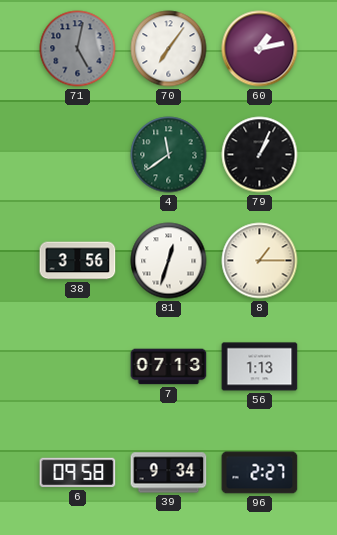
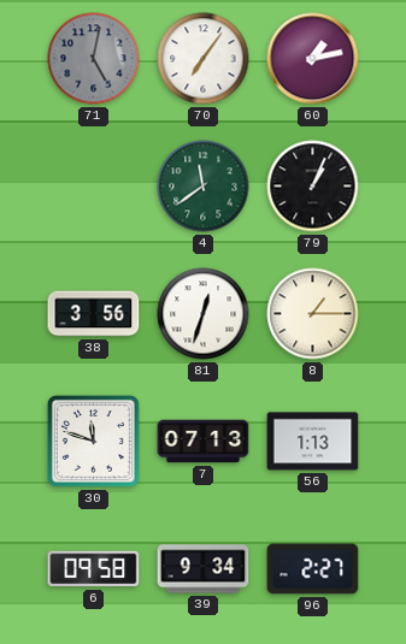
30: none -> 11:48
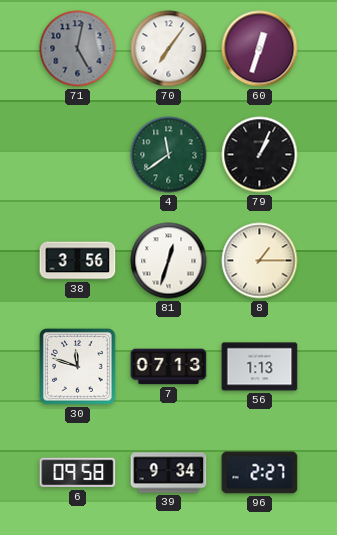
60: 1:13 -> 12:33
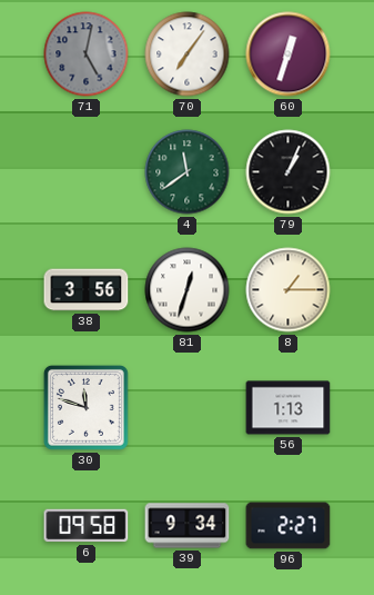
7: 07:13 -> none
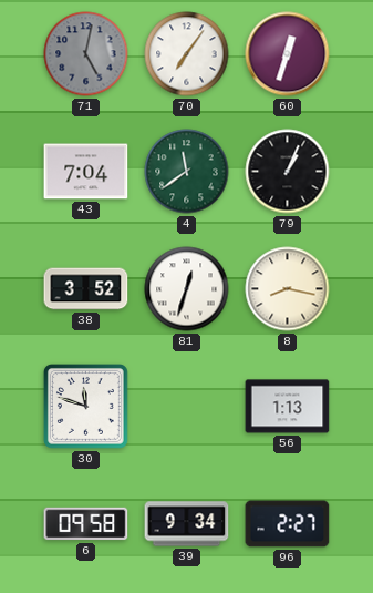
43: none -> 7:04
38: 3:56 -> 3:52
8: 1:15 -> 8:17
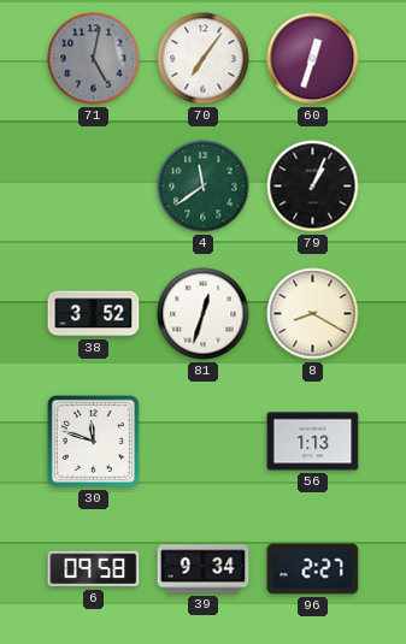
43: 7:04 -> none
8: 8:17 -> 8:20
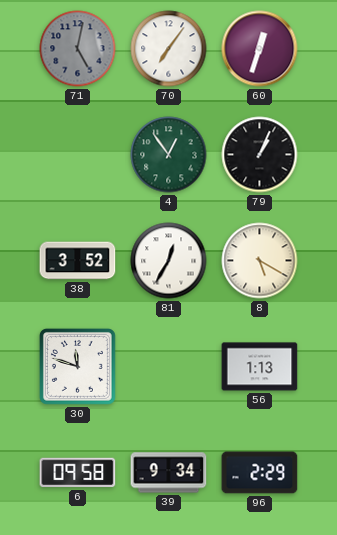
4: 11:39 -> 12:54
81: 12:33 -> 12:35
8: 8:20 -> 5:20
96: 2:27 -> 2:29
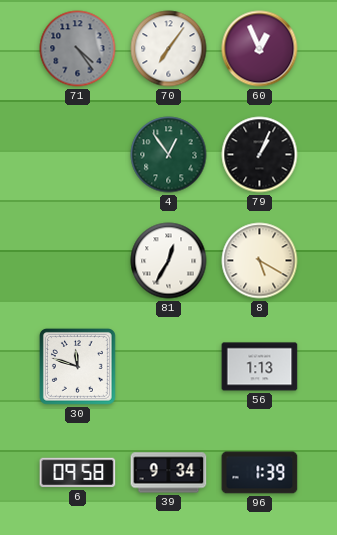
71: 5:02 -> 4:24
60: 12:33 -> 12:56
38: 3:52 -> none
96: 2:29 -> 1:39
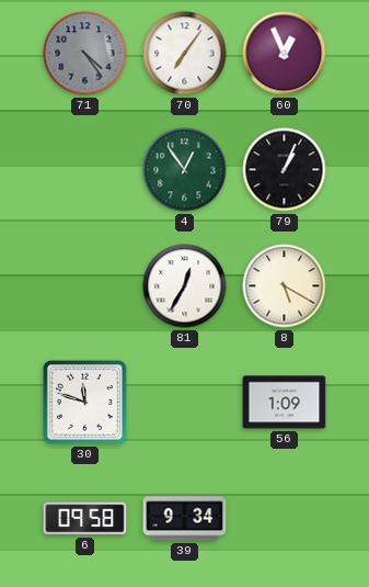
56: 1:13 -> 1:09
96: 1:39 -> none
